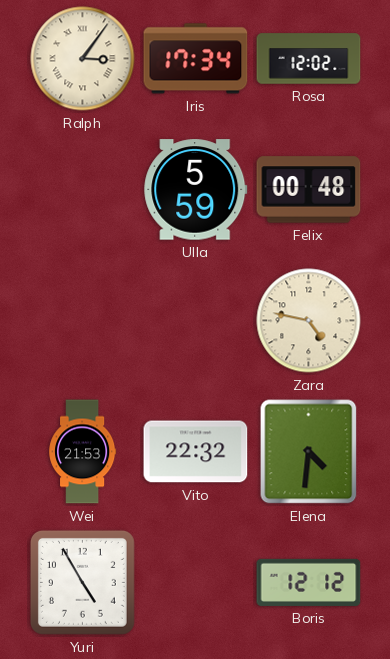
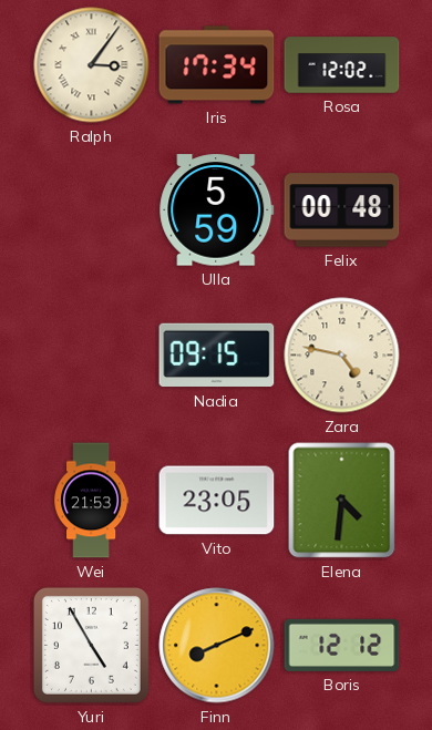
Nadia: none -> 09:15
Vito: 22:32 -> 23:05
Finn: none -> 8:11
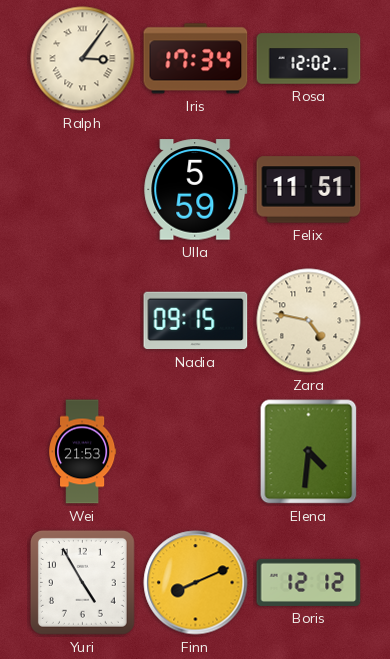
Felix: 00:48 -> 11:51
Vito: 23:05 -> none
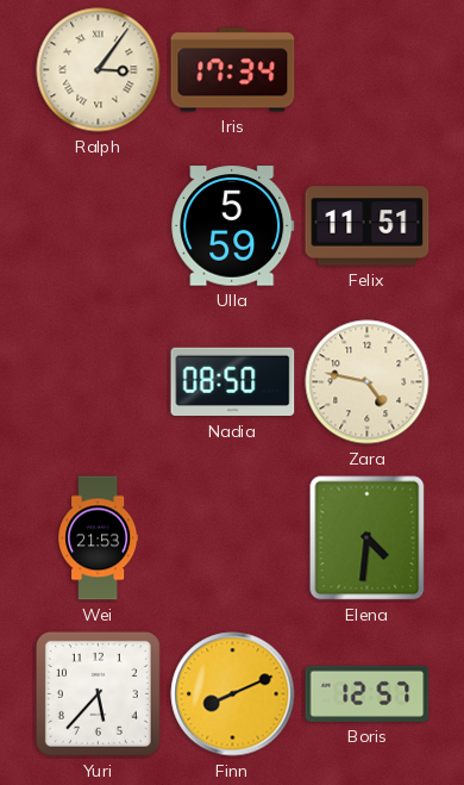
Rosa: 12:02 -> none
Nadia: 09:15 -> 08:50
Yuri: 4:55 -> 5:37
Boris: 12:12 -> 12:57
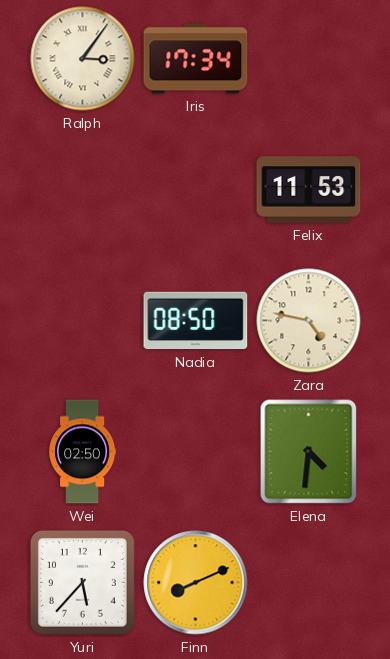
Ulla: 5:59 -> none
Felix: 11:51 -> 11:53
Wei: 21:53 -> 02:50
Boris: 12:57 -> none
